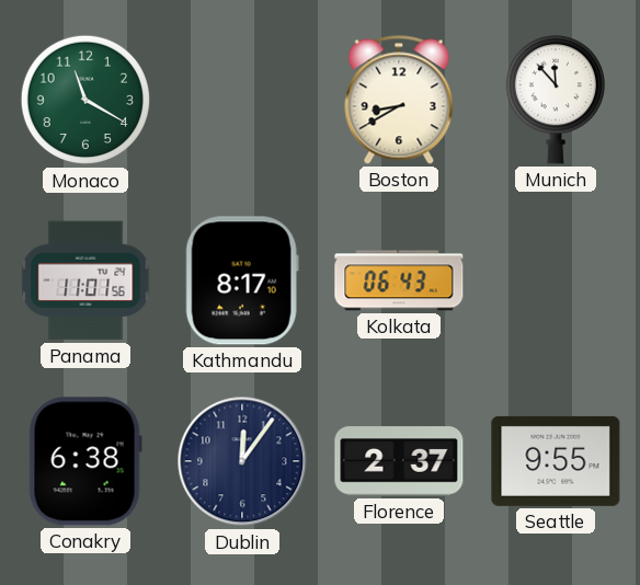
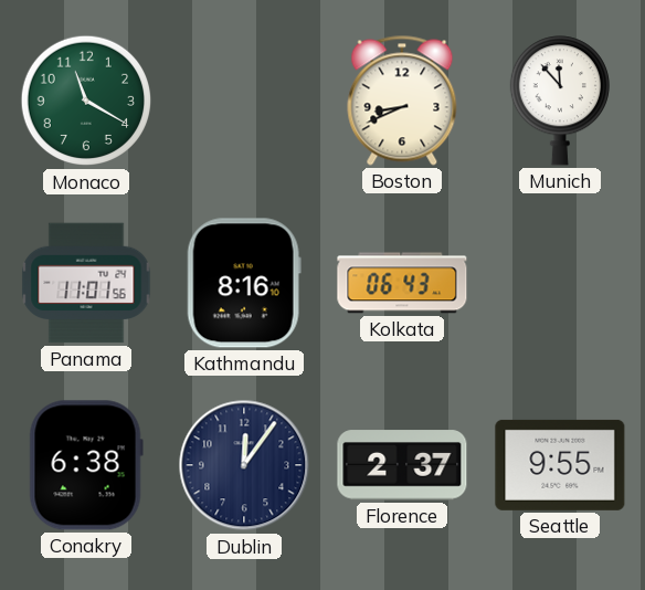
Boston: 8:40 -> 8:41
Kathmandu: 8:17 -> 8:16
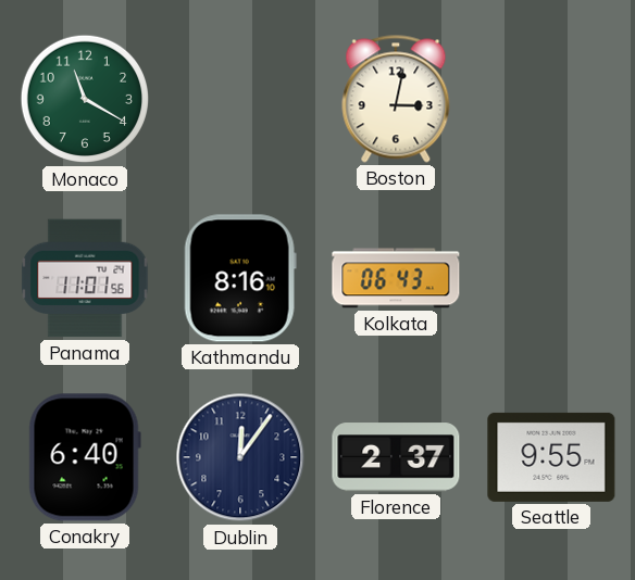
Boston: 8:41 -> 3:02
Munich: 11:53 -> none
Conakry: 6:38 -> 6:40
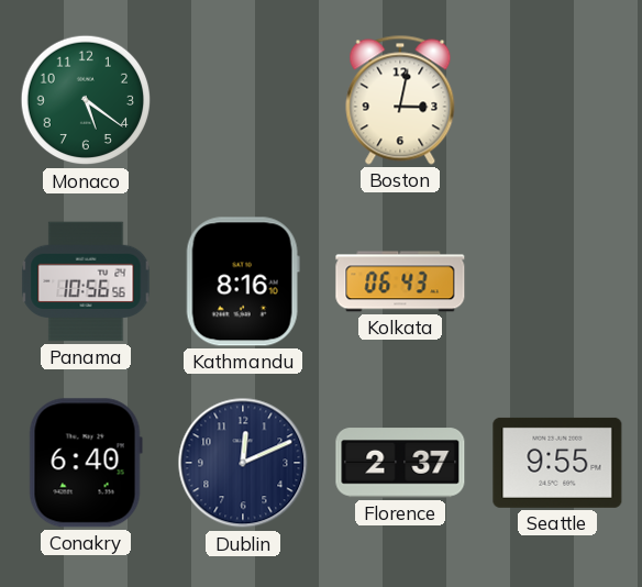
Monaco: 11:20 -> 5:21
Panama: 11:01 -> 10:56
Dublin: 12:06 -> 12:11
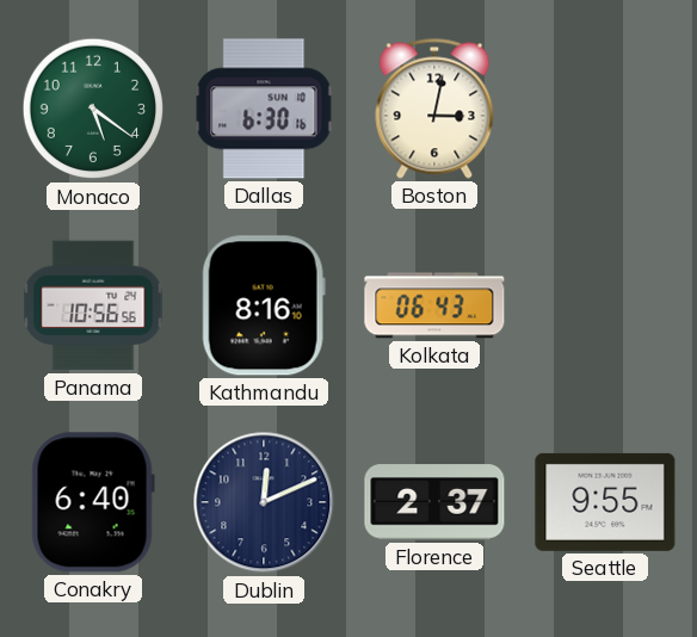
Dallas: none -> 6:30
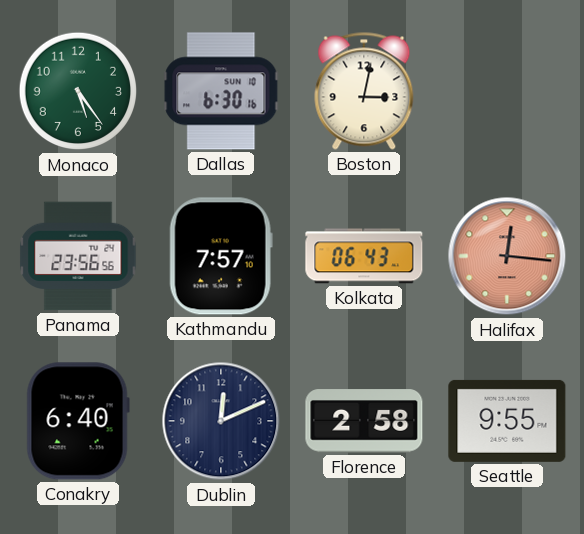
Monaco: 5:21 -> 5:24
Panama: 10:56 -> 23:56
Kathmandu: 8:16 -> 7:57
Halifax: none -> 12:16
Florence: 2:37 -> 2:58
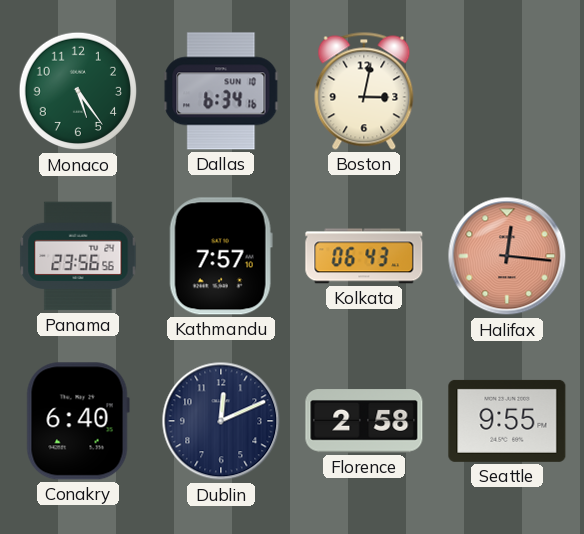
Dallas: 6:30 -> 6:34
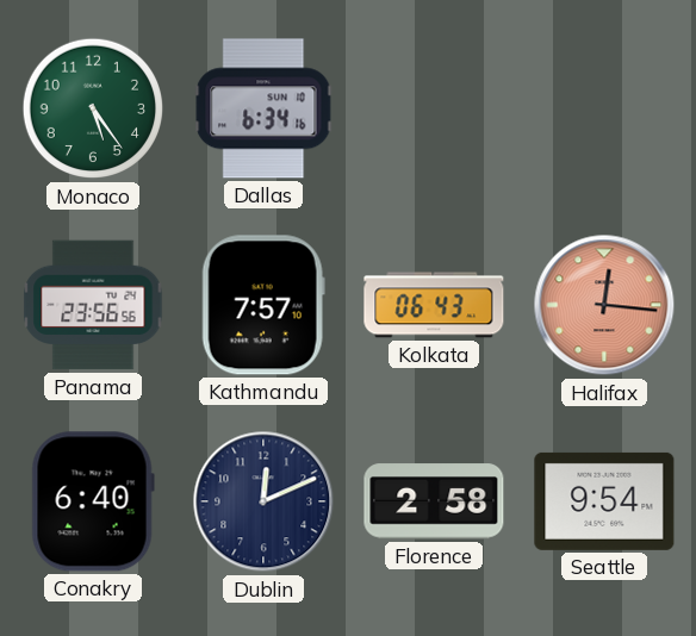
Boston: 3:02 -> none
Seattle: 9:55 -> 9:54
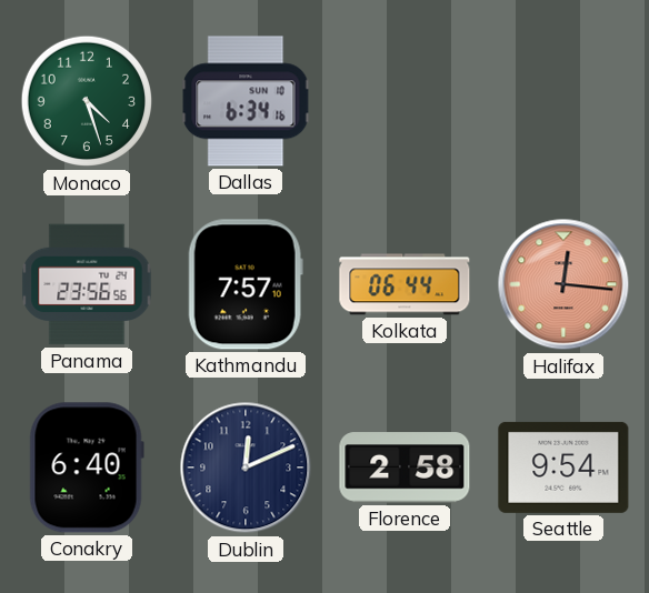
Monaco: 5:24 -> 4:27
Kolkata: 06:43 -> 06:44
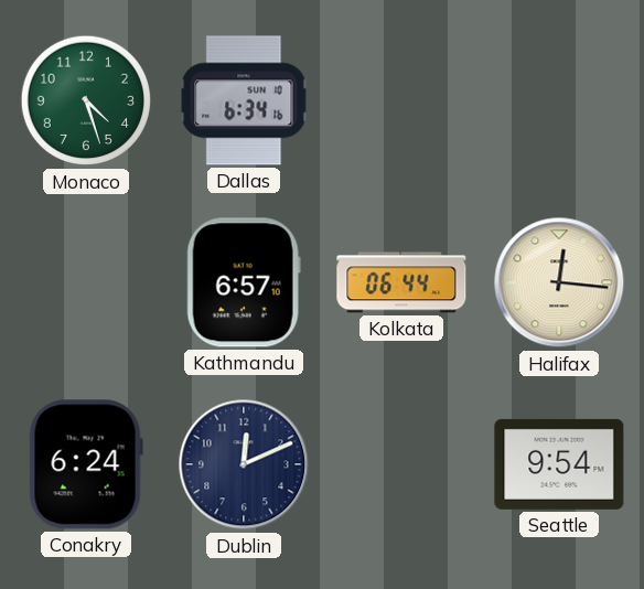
Panama: 23:56 -> none
Kathmandu: 7:57 -> 6:57
Halifax dial: salmon -> cream
Conakry: 6:40 -> 6:24
Florence: 2:58 -> none
